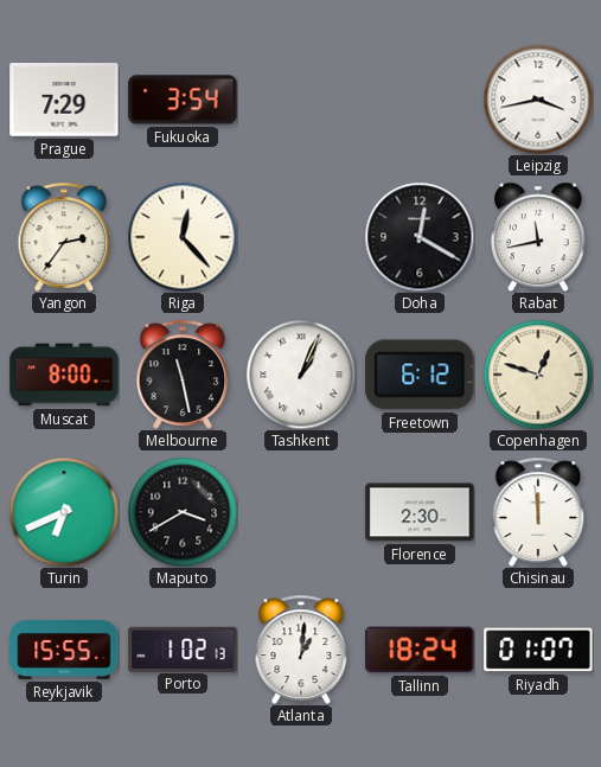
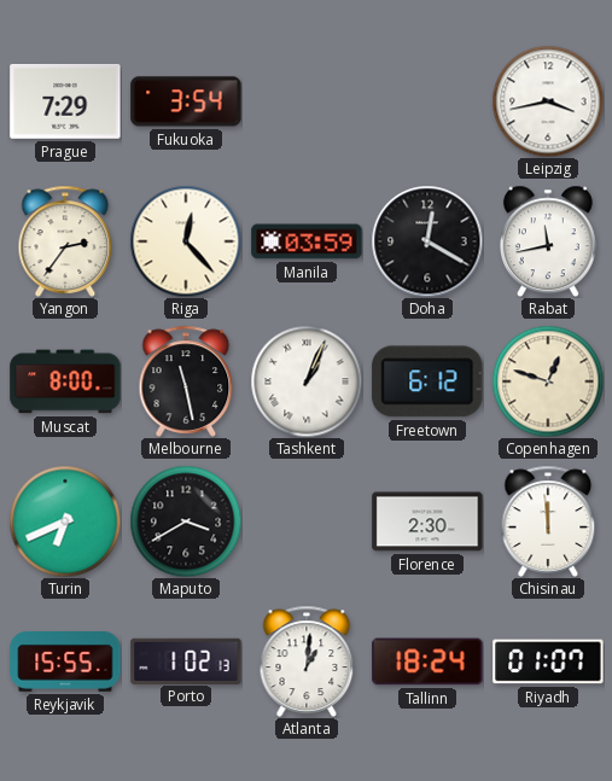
Manila: none -> 03:59
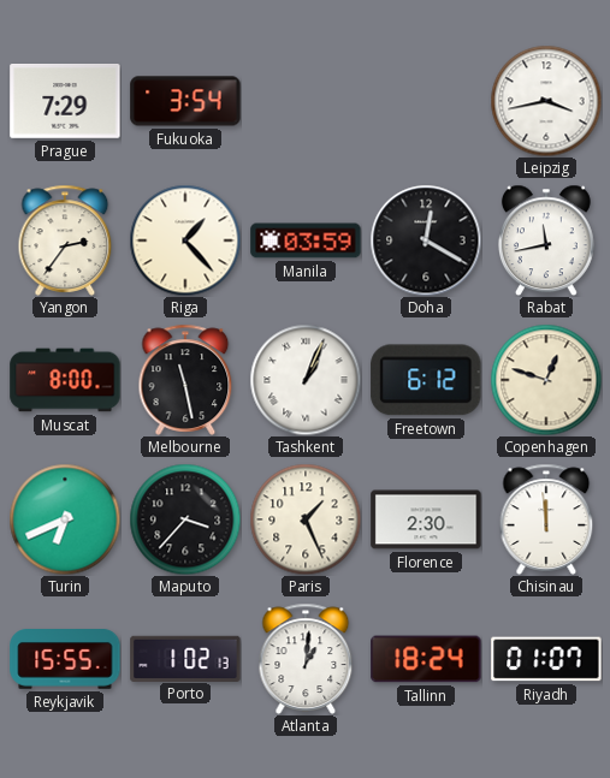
Riga: 12:23 -> 1:23
Maputo: 3:40 -> 3:37
Paris: none -> 1:26
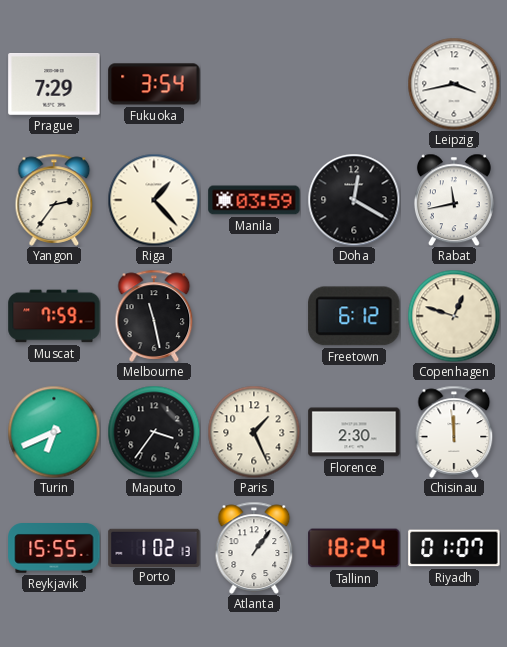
Muscat: 8:00 -> 7:59
Tashkent: 1:04 -> none
Maputo: 3:37 -> 3:36
Atlanta: 1:01 -> 1:06
